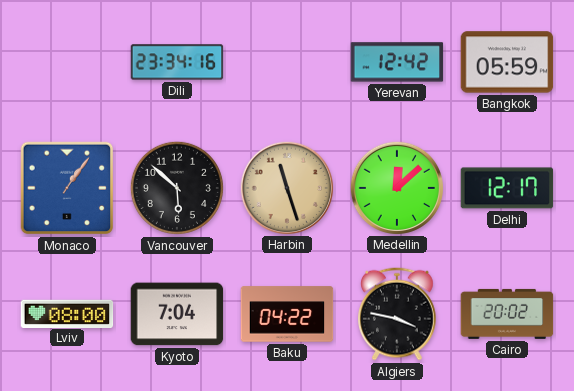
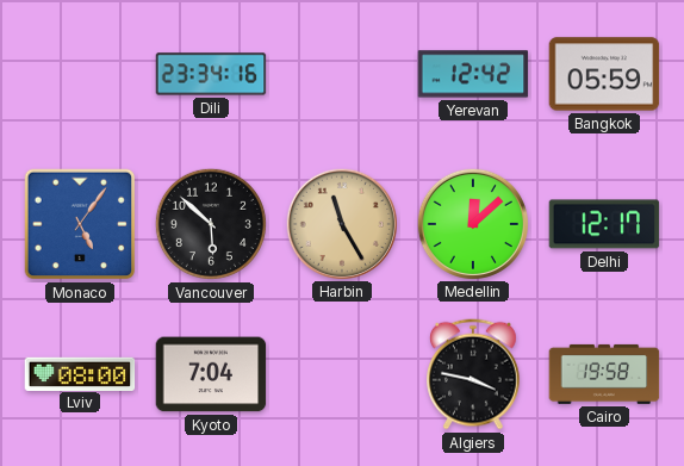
Monaco: 1:06 -> 5:06
Harbin: 11:27 -> 11:25
Baku: 04:22 -> none
Cairo: 20:02 -> 19:58
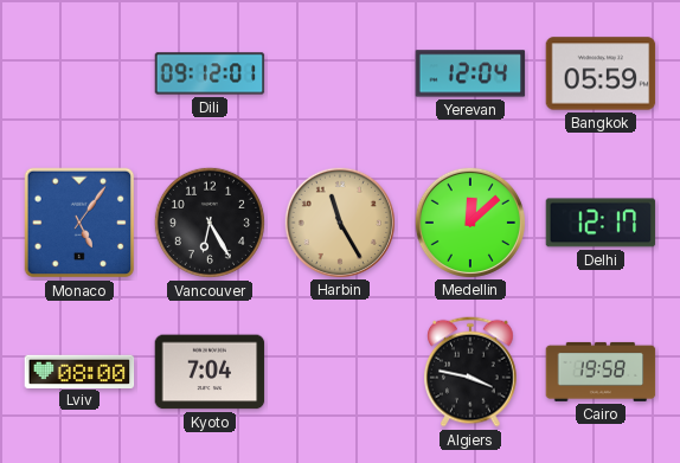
Dili: 23:34 -> 09:12
Yerevan: 12:42 -> 12:04
Vancouver: 5:52 -> 6:25
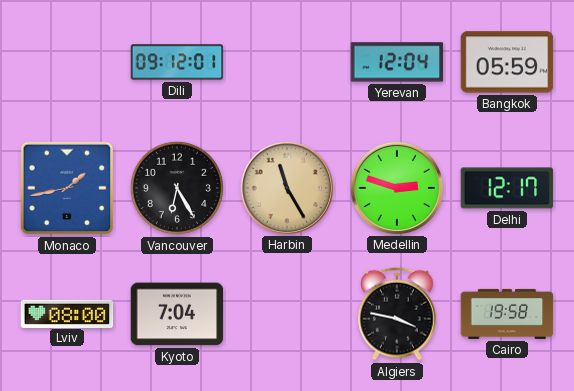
Monaco: 5:06 -> 1:43
Medellin: 12:08 -> 2:48
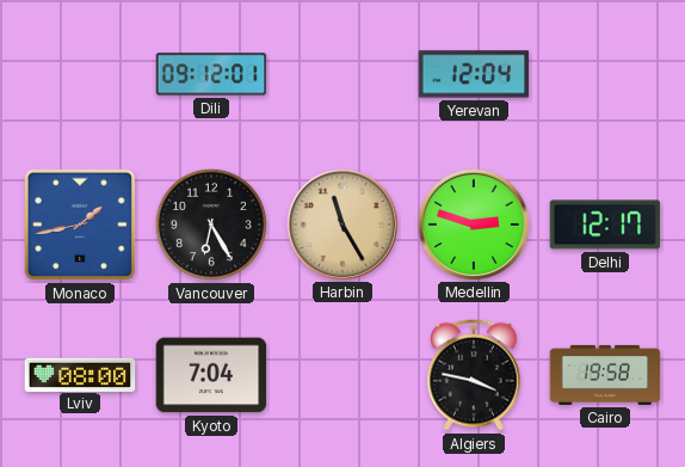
Bangkok: 05:59 -> none
